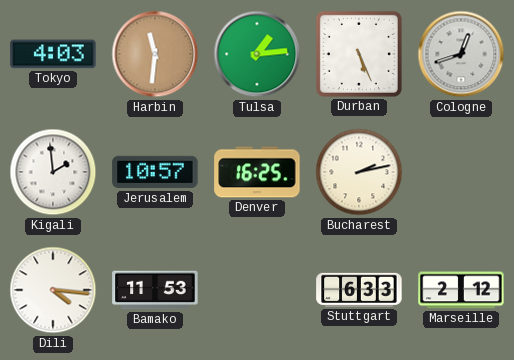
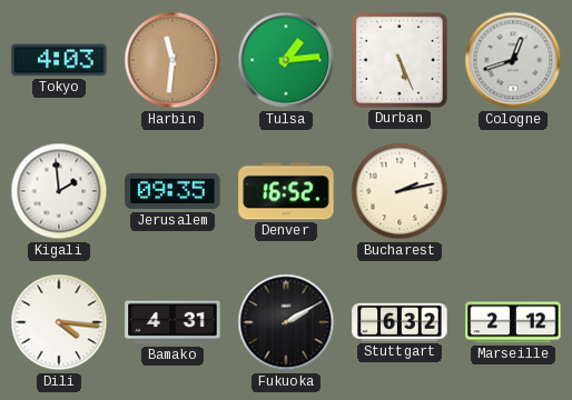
Jerusalem: 10:57 -> 09:35
Denver: 16:25 -> 16:52
Bamako: 11:53 -> 4:31
Fukuoka: none -> 2:10
Stuttgart: 6:33 -> 6:32
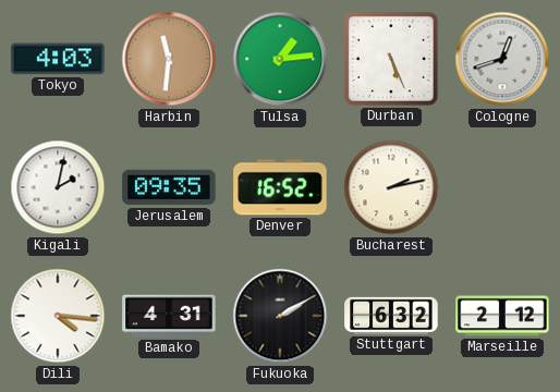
Kigali: 1:59 -> 2:02
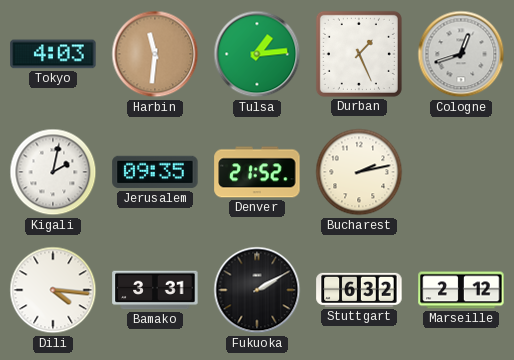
Durban: 5:26 -> 1:26
Denver: 16:52 -> 21:52
Bamako: 4:31 -> 3:31
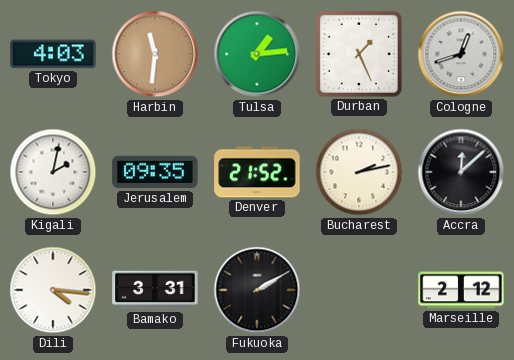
Accra: none -> 12:08
Stuttgart: 6:32 -> none
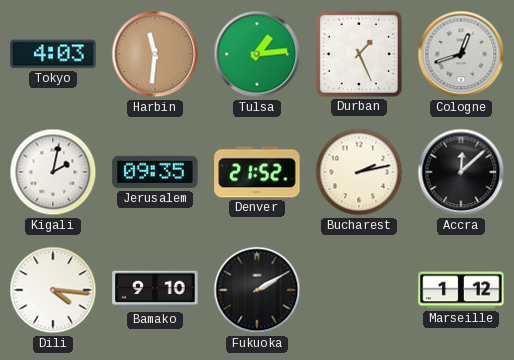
Bamako: 3:31 -> 9:10
Marseille: 2:12 -> 1:12
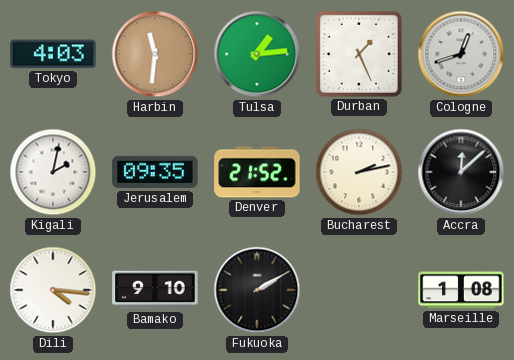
Marseille: 1:12 -> 1:08
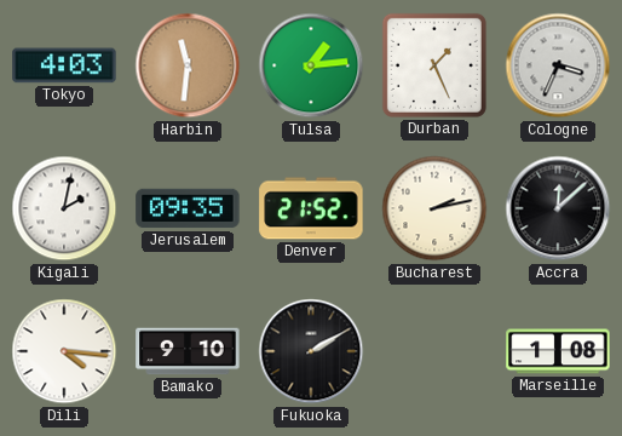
Cologne: 12:42 -> 3:34
